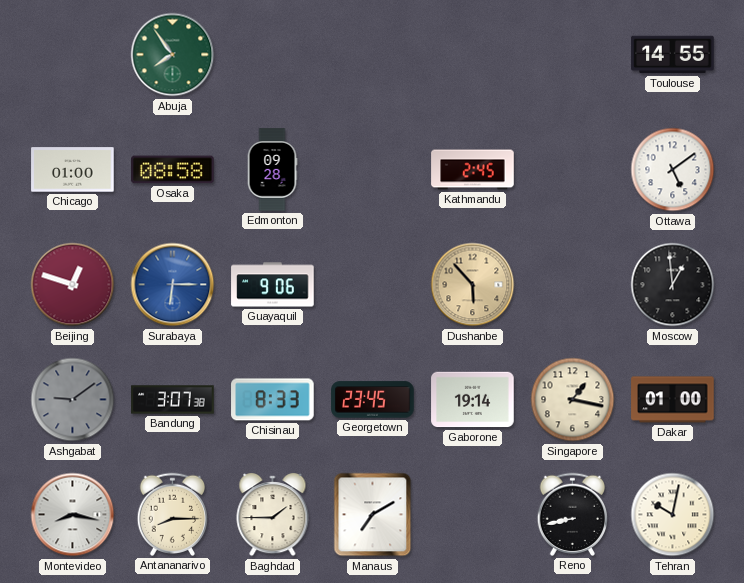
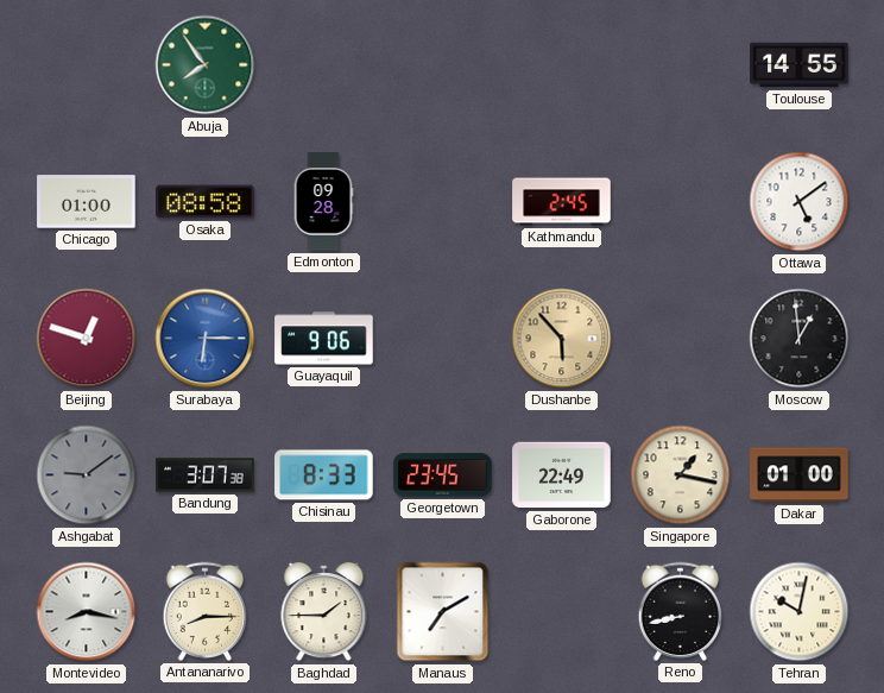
Gaborone: 19:14 -> 22:49
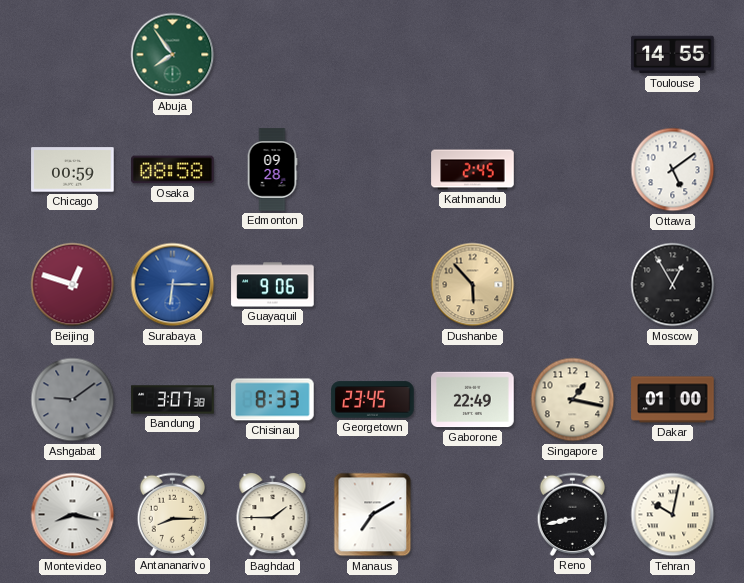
Chicago: 01:00 -> 00:59
Moscow: 12:59 -> 12:55
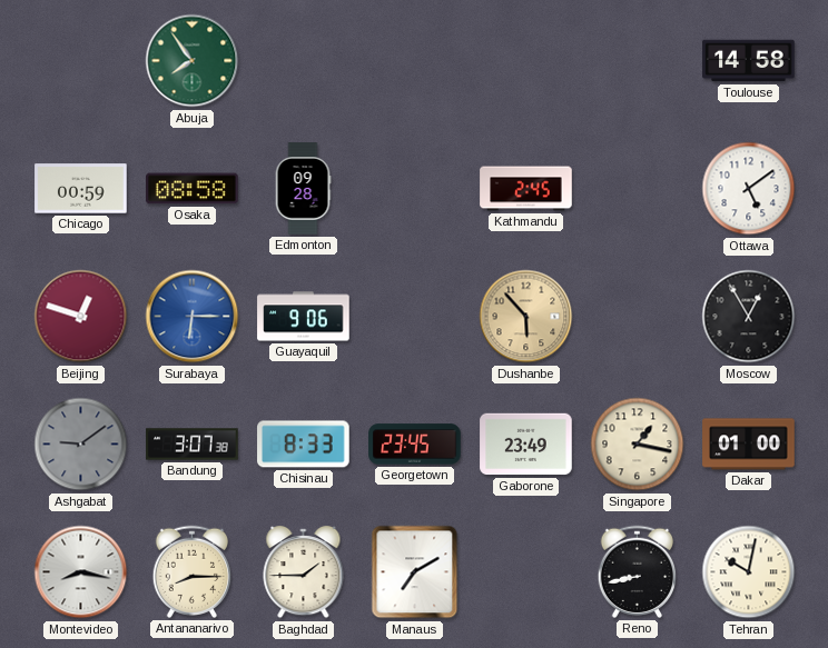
Toulouse: 14:55 -> 14:58
Gaborone: 22:49 -> 23:49
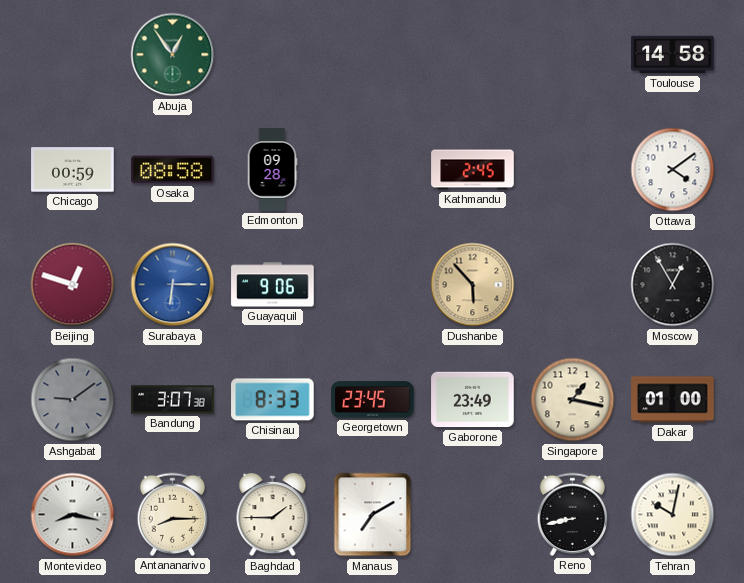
Abuja: 7:54 -> 12:54
Ottawa: 5:09 -> 4:09
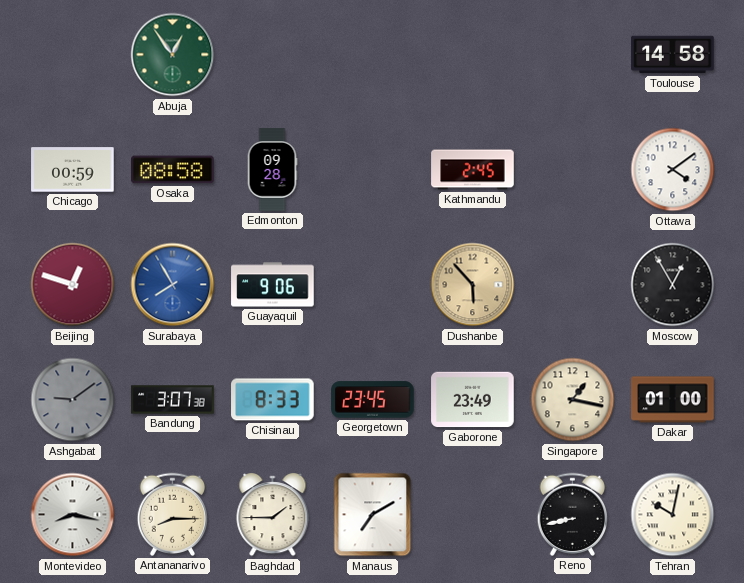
Surabaya: 6:15 -> 7:55
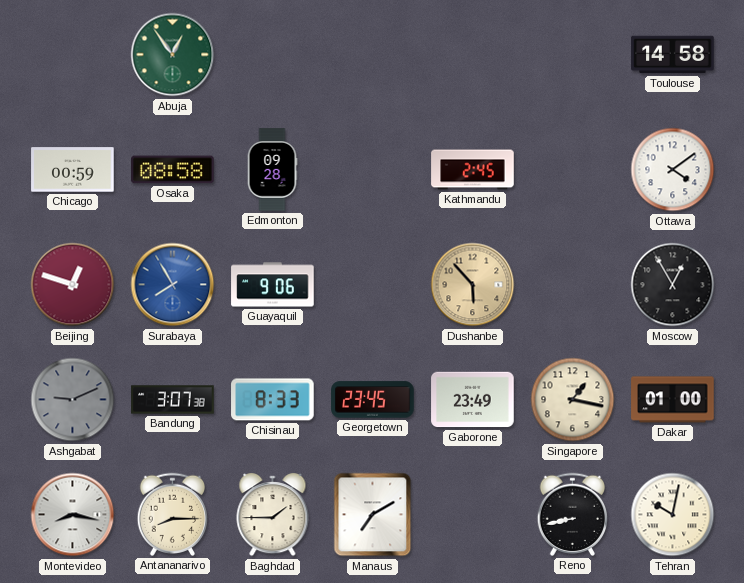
Ashgabat: 9:09 -> 9:11
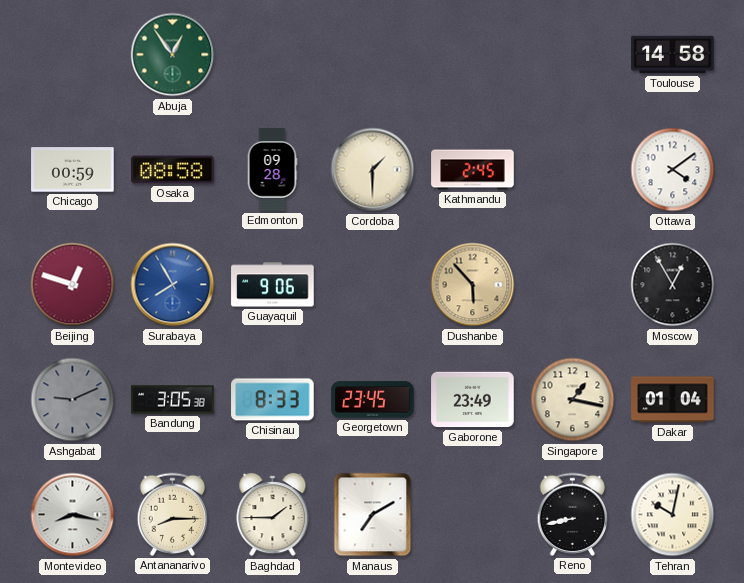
Cordoba: none -> 1:30
Bandung: 3:07 -> 3:05
Dakar: 01:00 -> 01:04
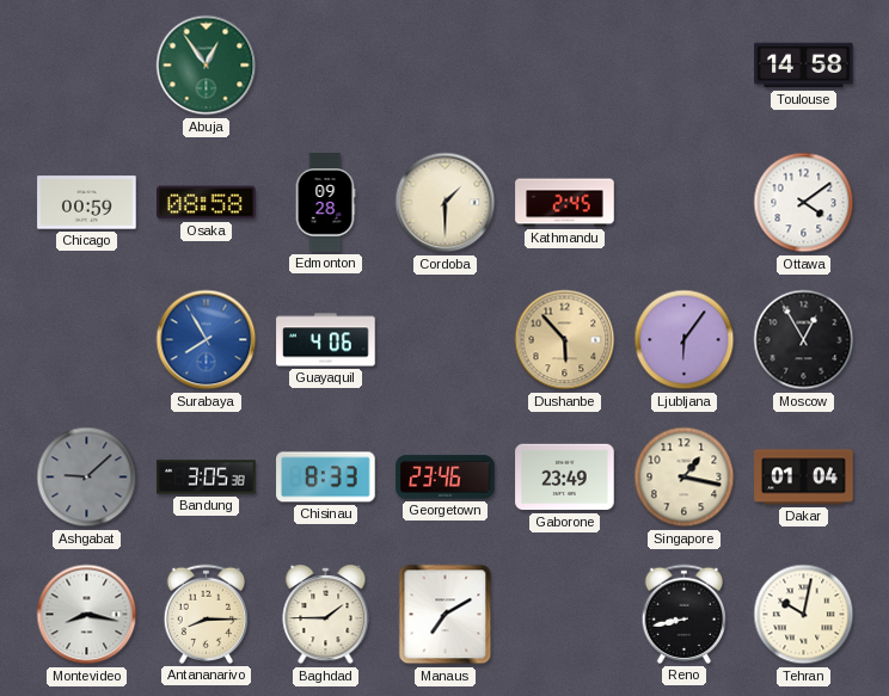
Beijing: 12:48 -> none
Guayaquil: 9:06 -> 4:06
Ljubljana: none -> 6:06
Ashgabat: 9:11 -> 9:08
Georgetown: 23:45 -> 23:46
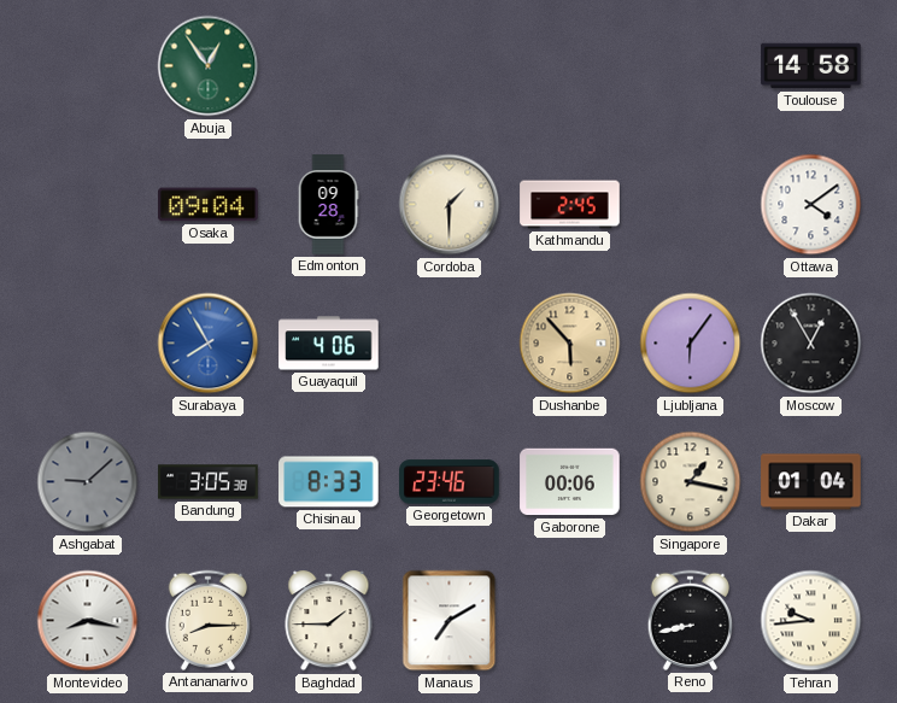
Chicago: 00:59 -> none
Osaka: 08:58 -> 09:04
Gaborone: 23:49 -> 00:06
Tehran: 10:02 -> 9:44
